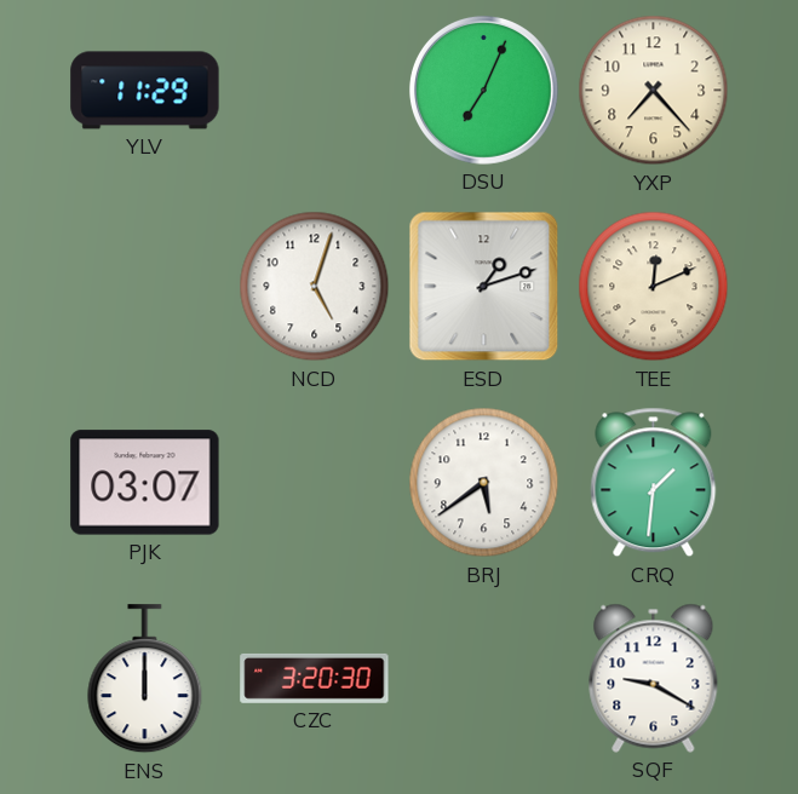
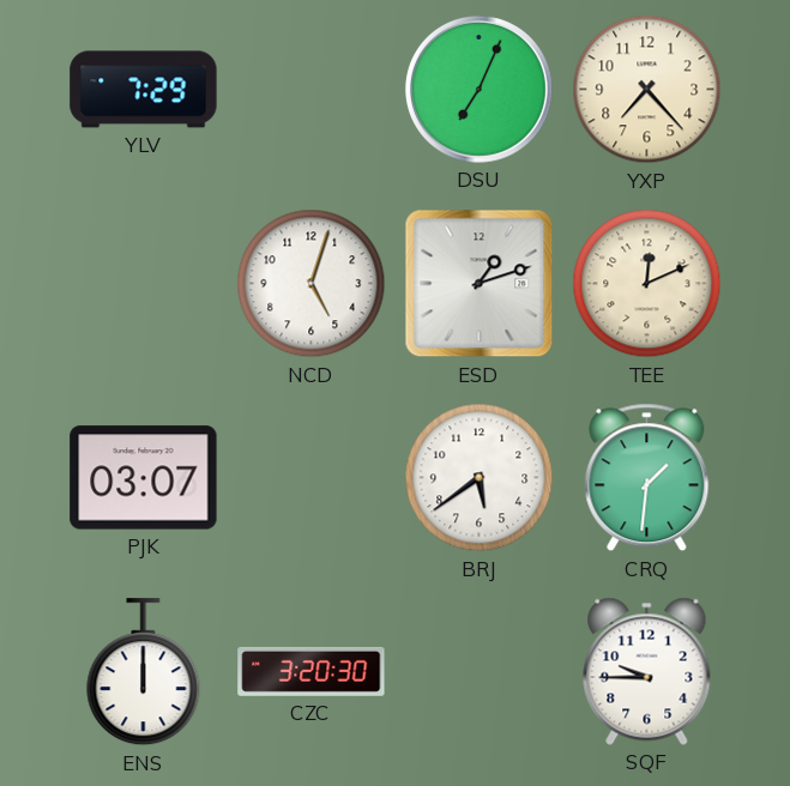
YLV: 11:29 -> 7:29
SQF: 9:20 -> 9:45
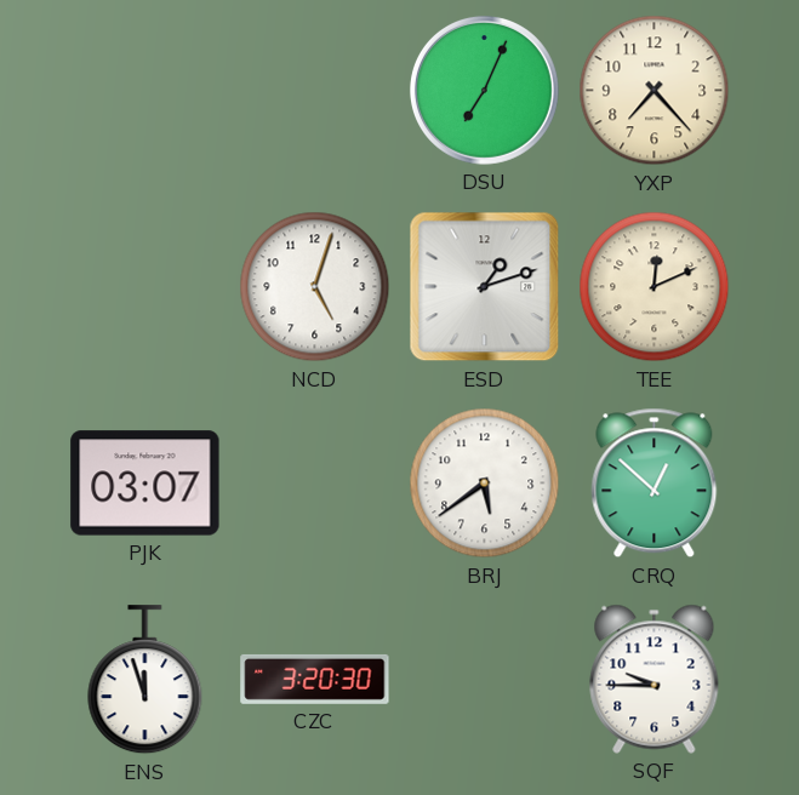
YLV: 7:29 -> none
CRQ: 1:31 -> 12:52
ENS: 12:00 -> 11:57
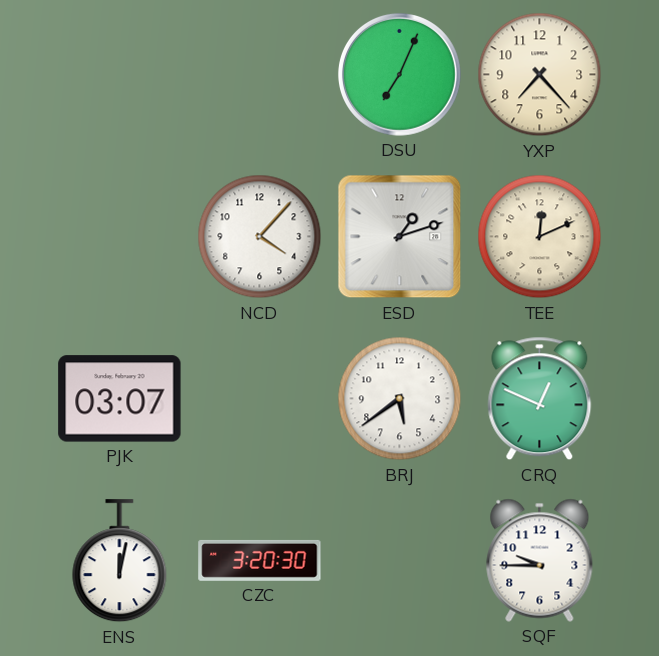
NCD: 5:03 -> 4:07
CRQ: 12:52 -> 12:49
ENS: 11:57 -> 12:02
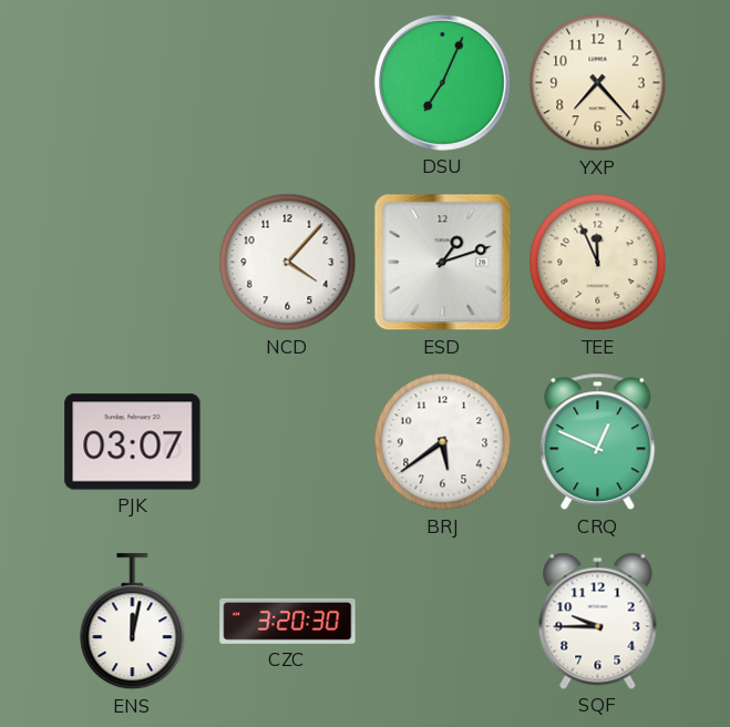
TEE: 12:11 -> 11:56
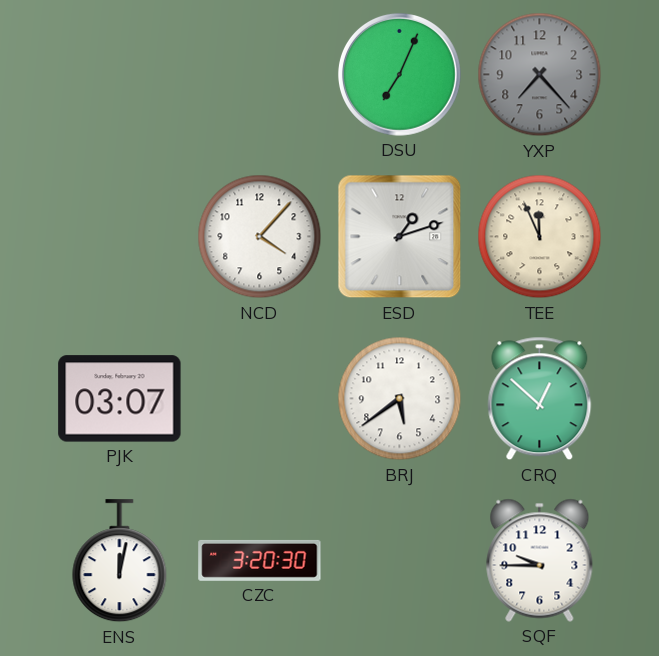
YXP dial: cream -> grey
CRQ: 12:49 -> 12:52
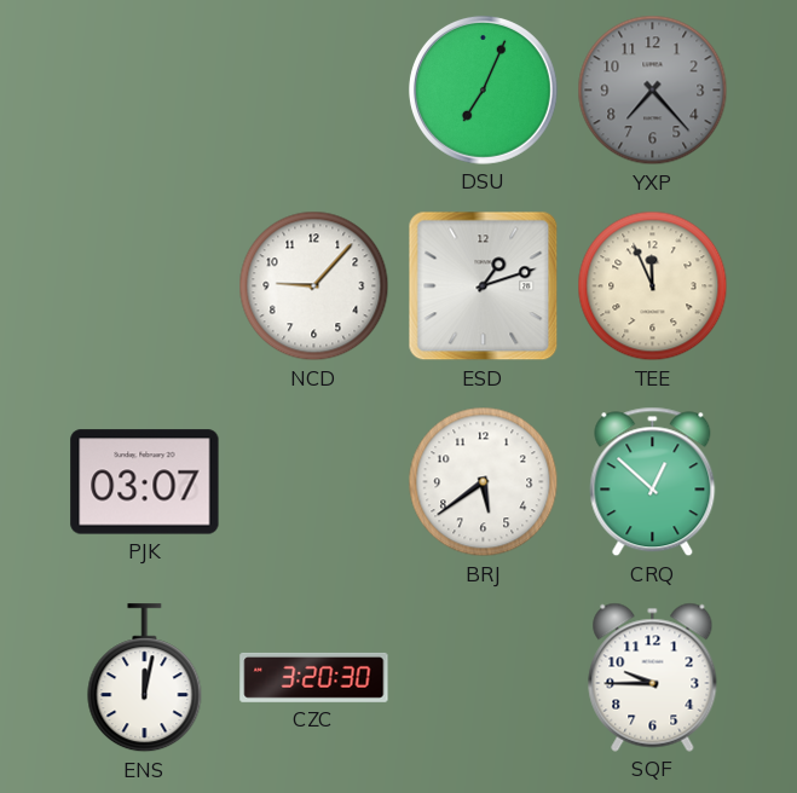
NCD: 4:07 -> 9:07
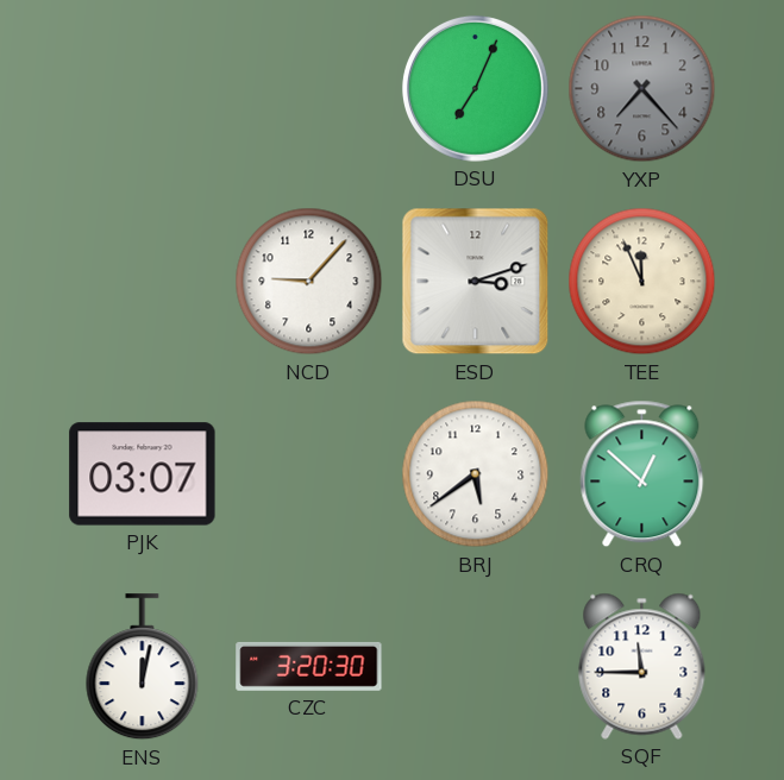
ESD: 1:12 -> 3:12
SQF: 9:45 -> 11:45
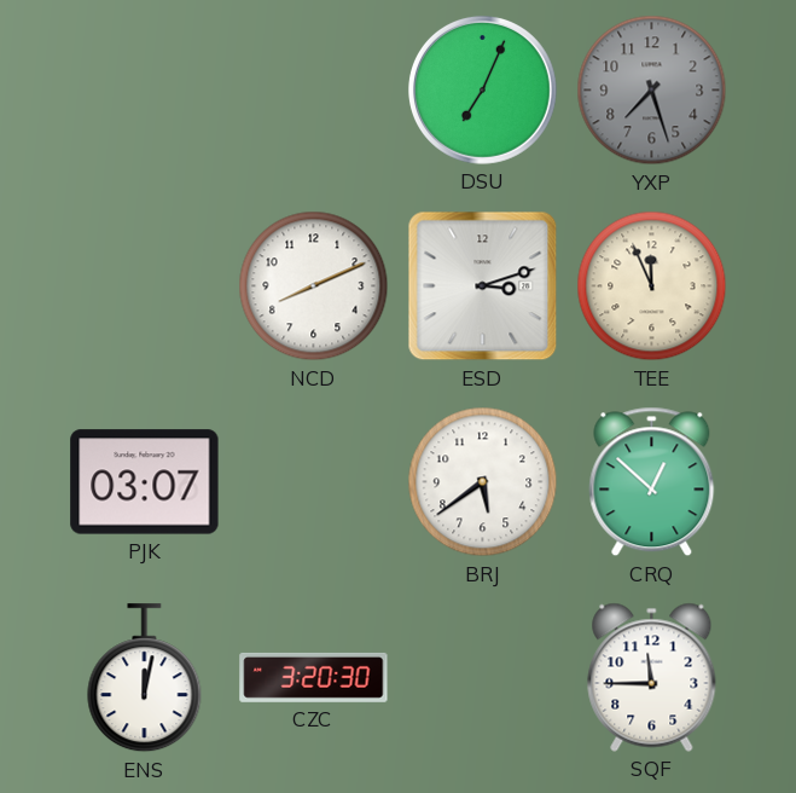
YXP: 7:23 -> 7:27
NCD: 9:07 -> 8:11
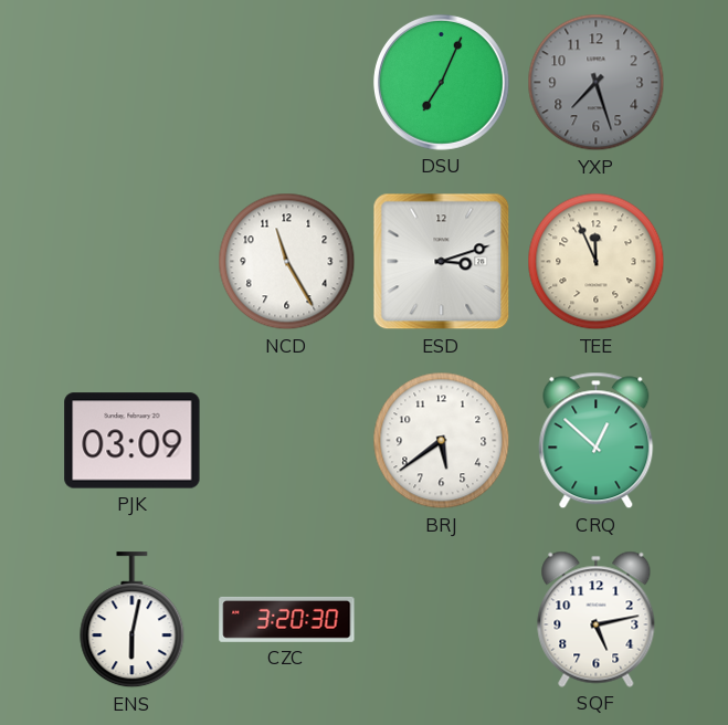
NCD: 8:11 -> 11:25
PJK: 03:07 -> 03:09
ENS: 12:02 -> 6:02
SQF: 11:45 -> 5:13
